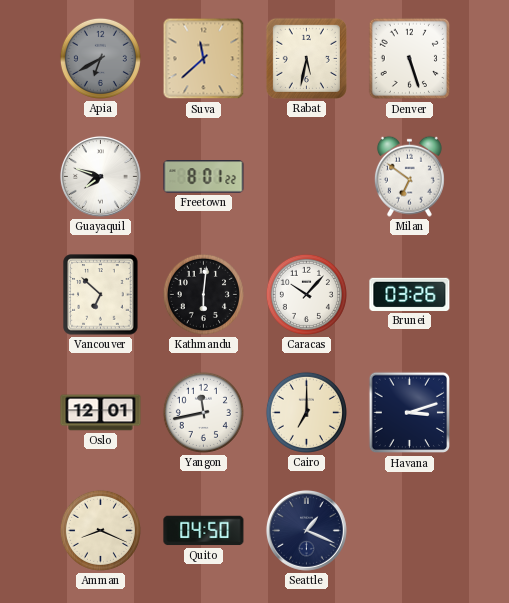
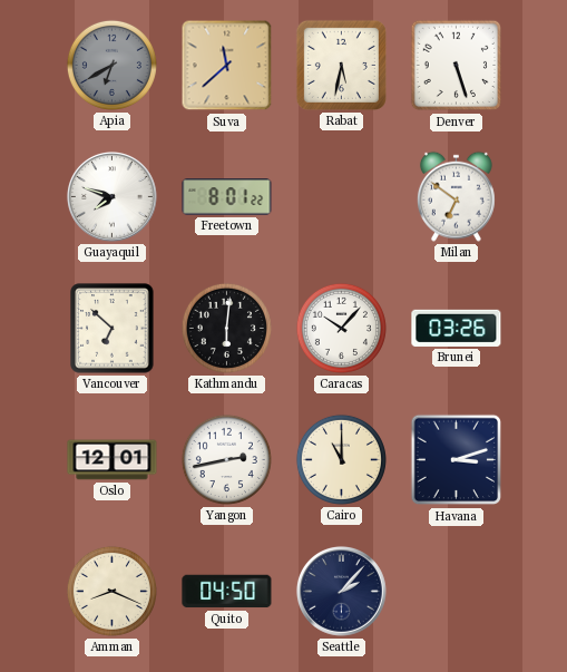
Yangon: 11:43 -> 2:43
Cairo: 7:00 -> 11:00
Seattle: 1:19 -> 2:07
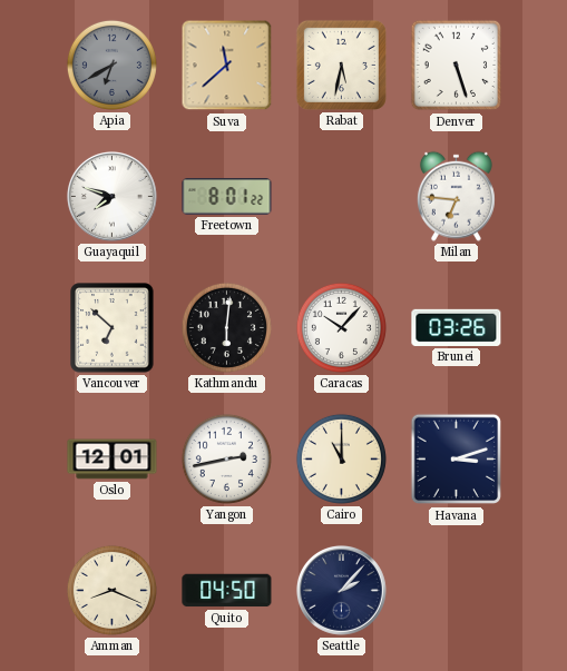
Milan: 6:51 -> 6:46
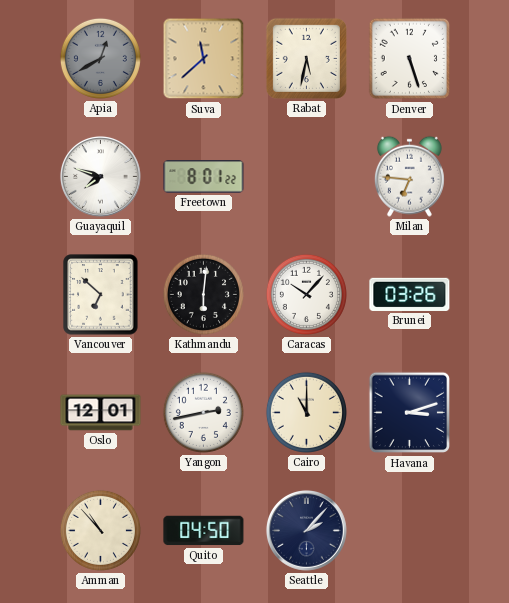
Apia: 6:40 -> 12:40
Amman: 8:19 -> 10:53
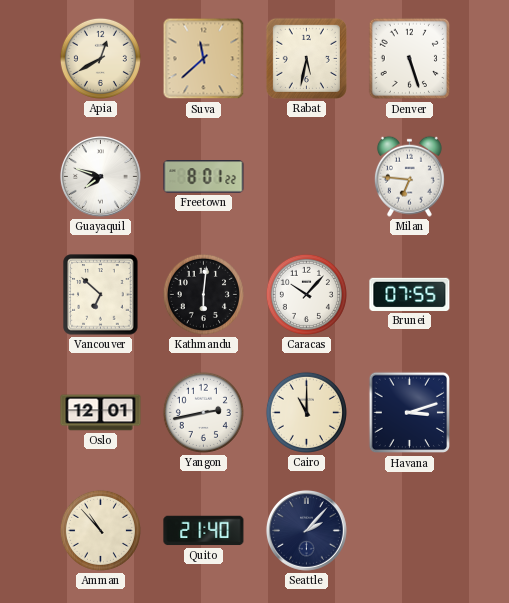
Apia dial: grey -> cream
Brunei: 03:26 -> 07:55
Quito: 04:50 -> 21:40
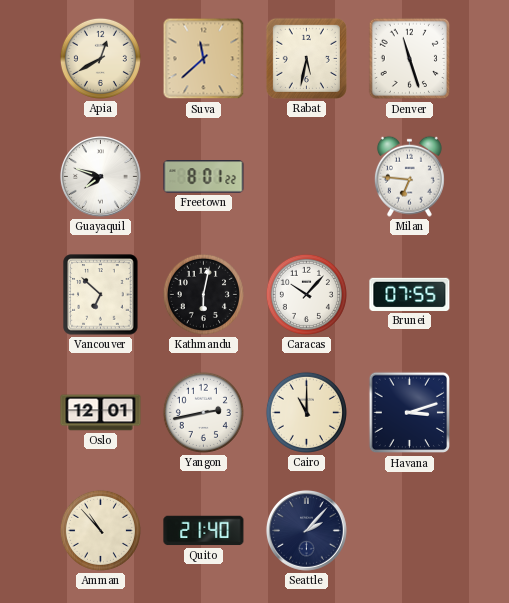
Denver: 5:27 -> 11:27
Kathmandu: 6:01 -> 6:02
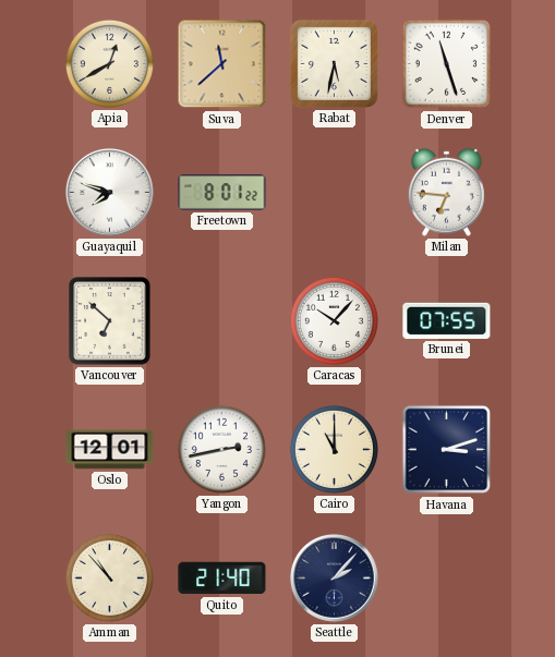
Kathmandu: 6:02 -> none
